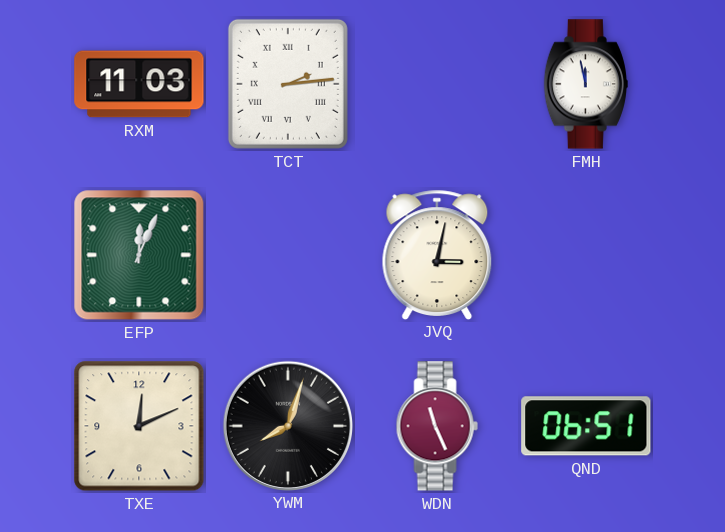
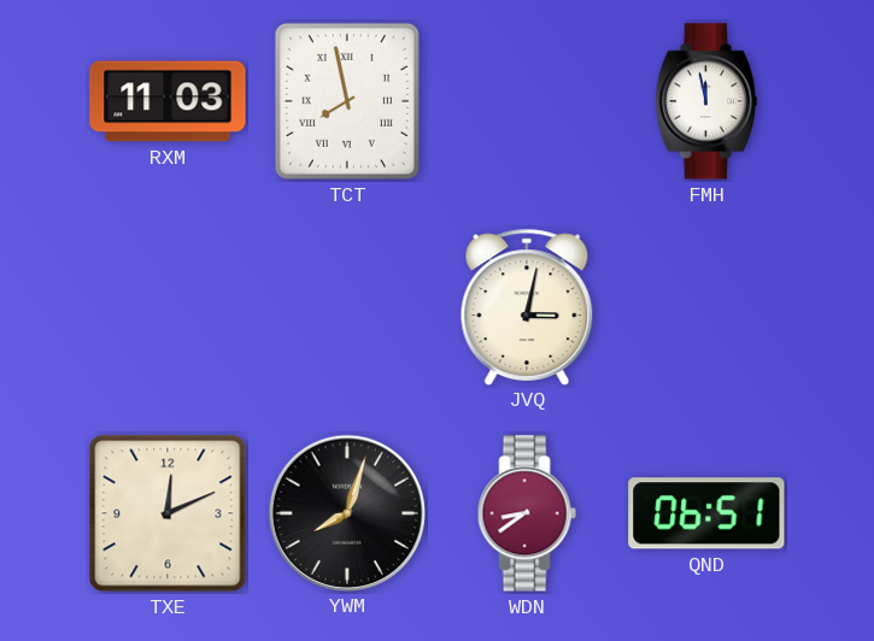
TCT: 2:14 -> 7:58
EFP: 12:04 -> none
WDN: 11:26 -> 8:39
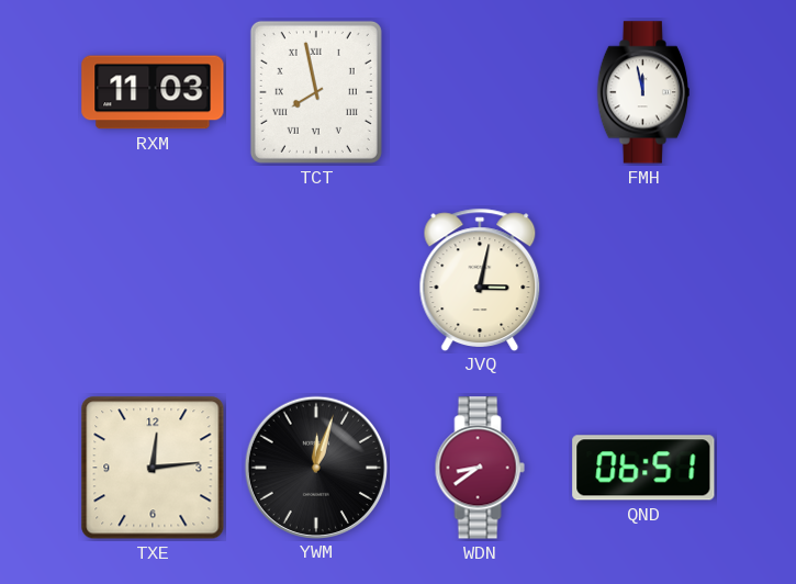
TXE: 12:11 -> 12:14
YWM: 8:03 -> 12:03
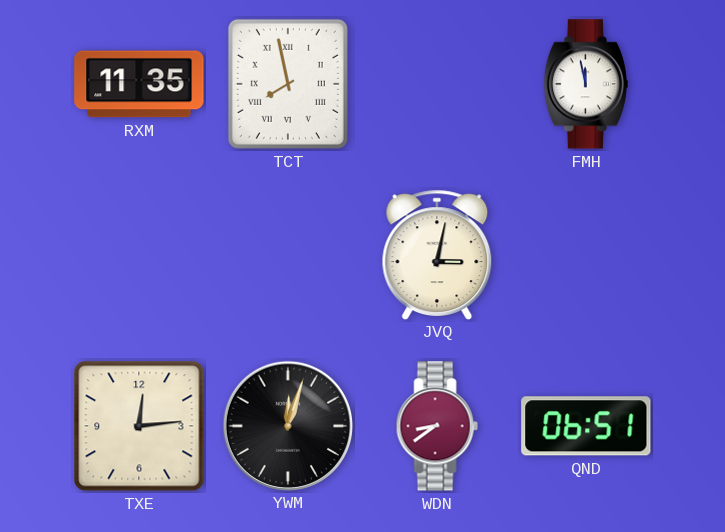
RXM: 11:03 -> 11:35
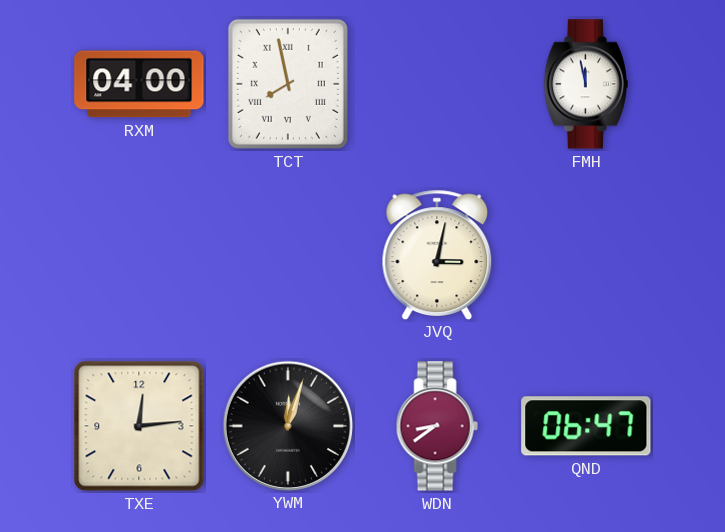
RXM: 11:35 -> 04:00
QND: 06:51 -> 06:47
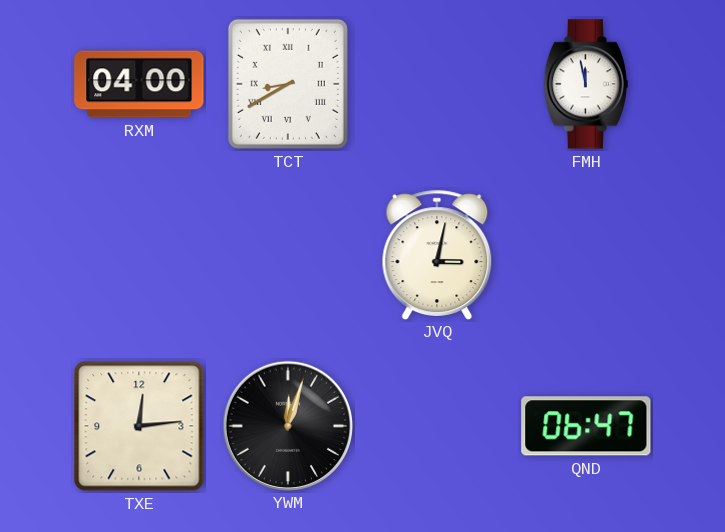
TCT: 7:58 -> 8:40
WDN: 8:39 -> none
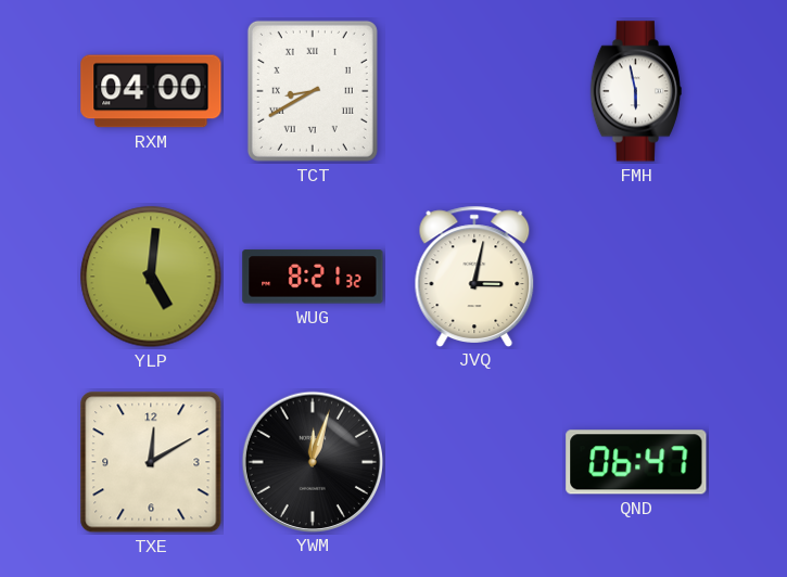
FMH: 11:58 -> 5:58
YLP: none -> 5:01
WUG: none -> 8:21
TXE: 12:14 -> 12:10
